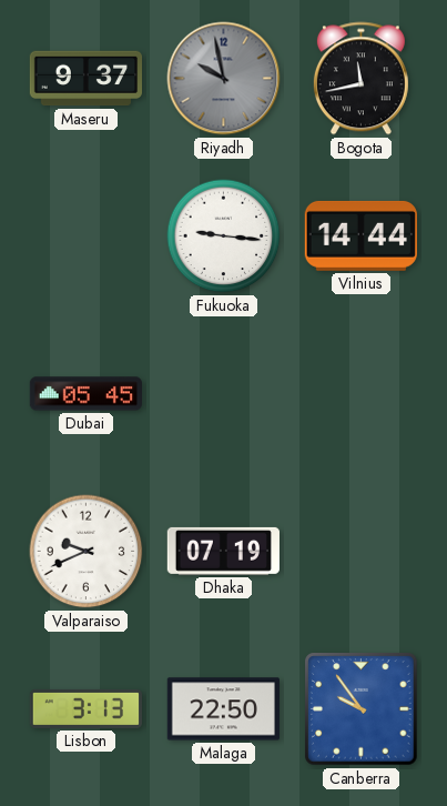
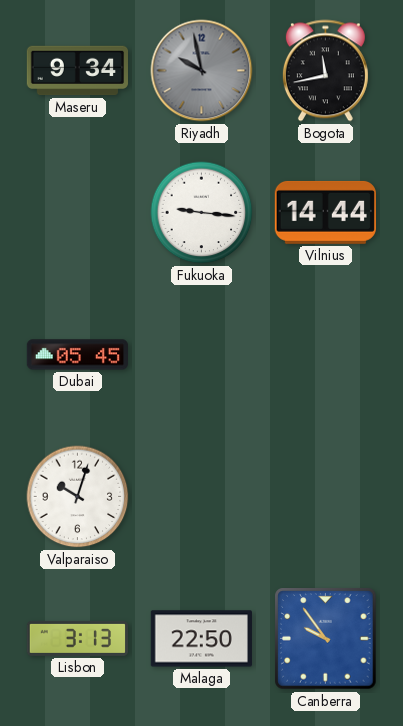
Maseru: 9:37 -> 9:34
Valparaiso: 9:41 -> 10:03
Dhaka: 07:19 -> none
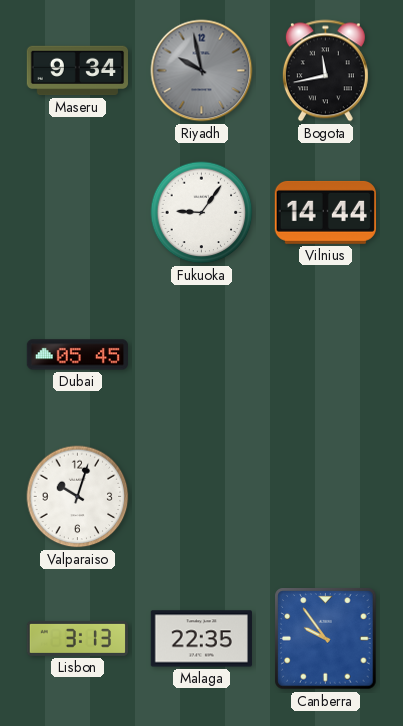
Fukuoka: 9:16 -> 9:06
Malaga: 22:50 -> 22:35
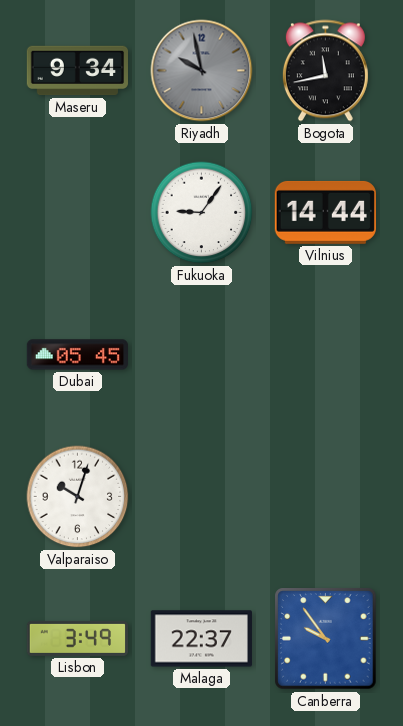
Lisbon: 3:13 -> 3:49
Malaga: 22:35 -> 22:37
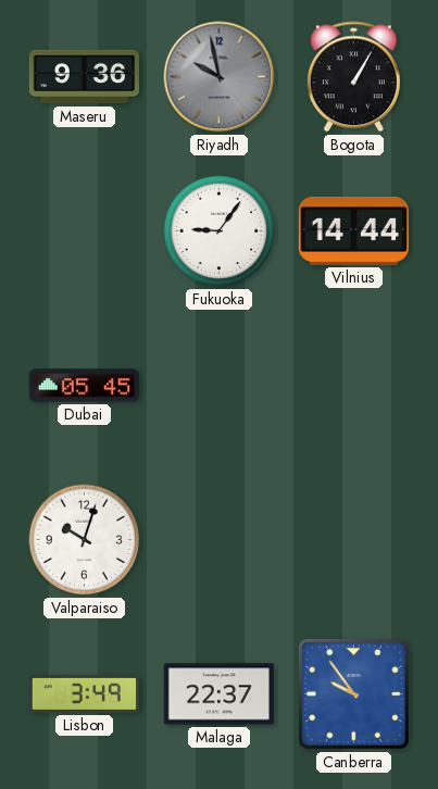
Maseru: 9:34 -> 9:36
Bogota: 11:43 -> 1:05
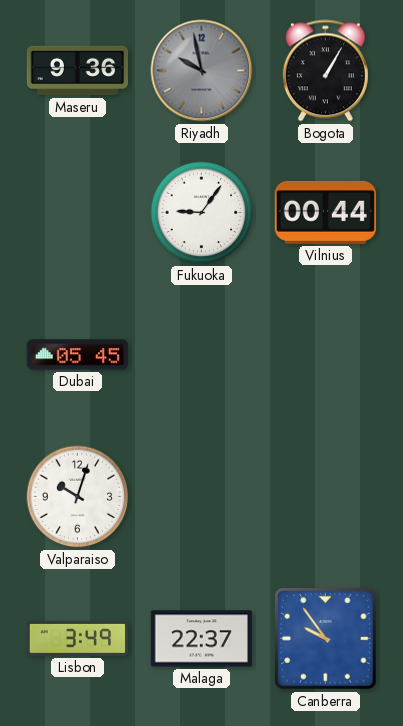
Vilnius: 14:44 -> 00:44
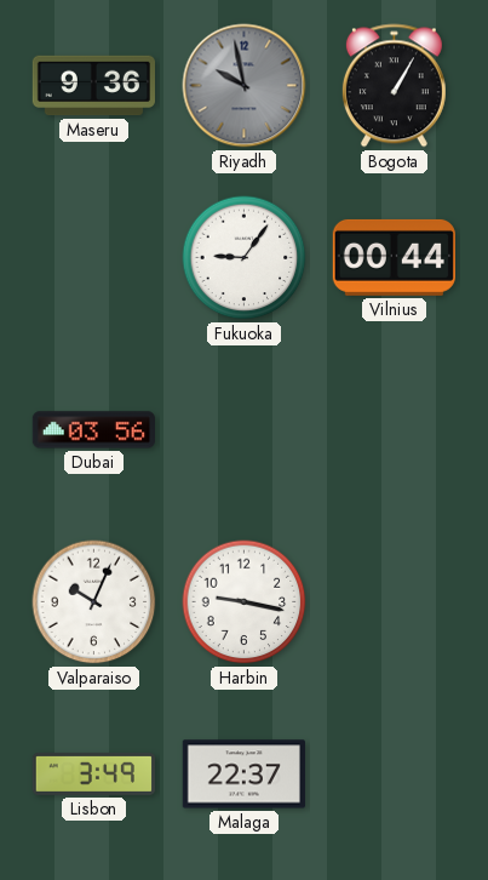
Dubai: 05:45 -> 03:56
Valparaiso: 10:03 -> 10:04
Harbin: none -> 9:17
Canberra: 9:54 -> none
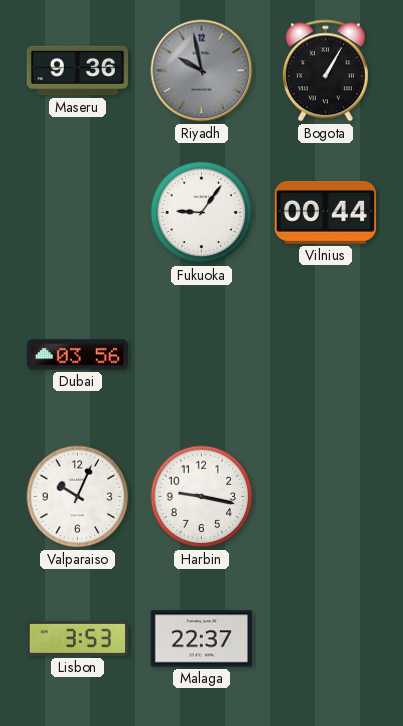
Lisbon: 3:49 -> 3:53
